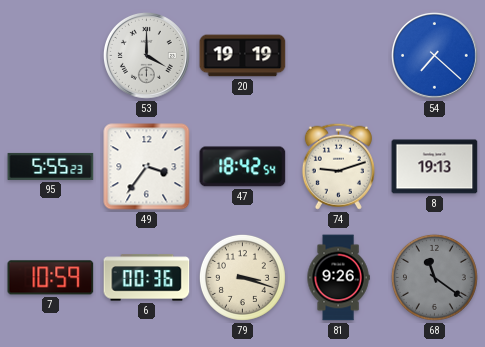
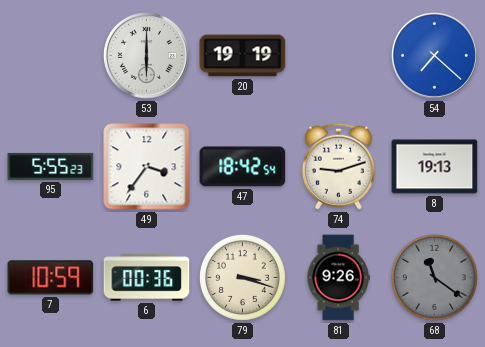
53: 4:00 -> 6:00
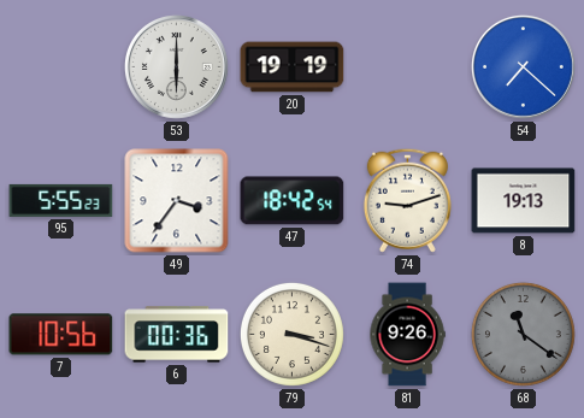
7: 10:59 -> 10:56
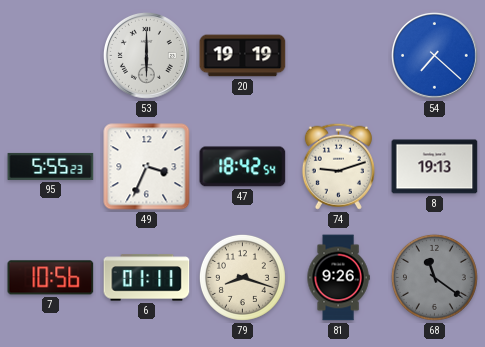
49: 3:36 -> 3:34
6: 00:36 -> 01:11
79: 3:18 -> 8:18
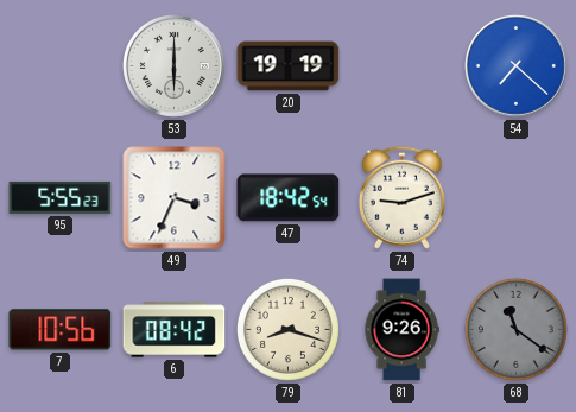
8: 19:13 -> none
6: 01:11 -> 08:42
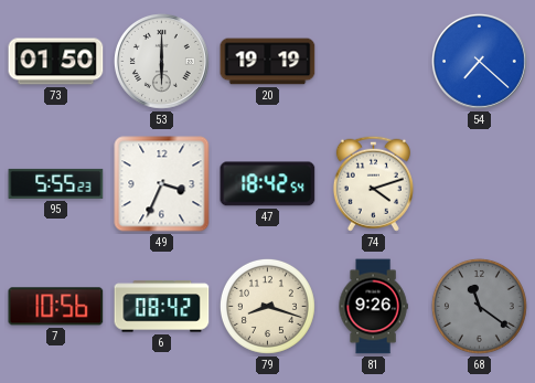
73: none -> 01:50
74: 9:12 -> 4:12
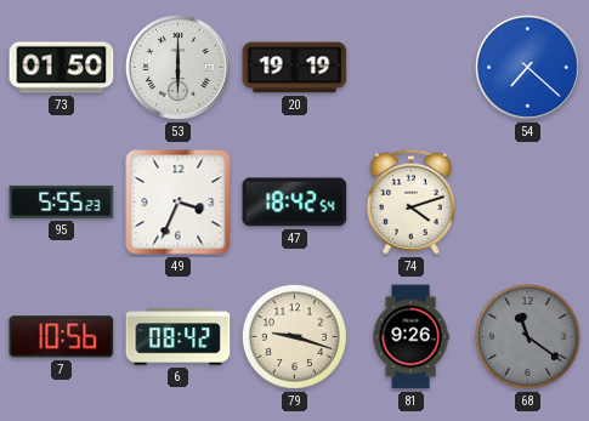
79: 8:18 -> 9:18
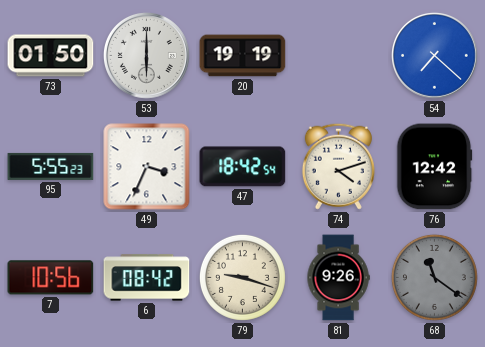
76: none -> 12:42
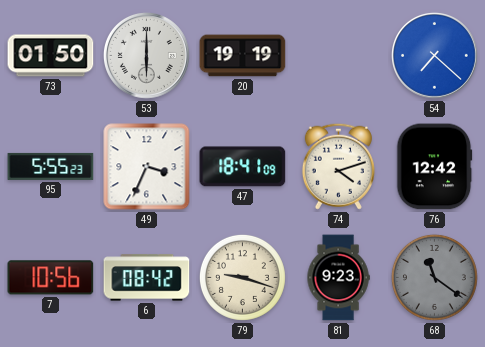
47: 18:42 -> 18:41
81: 9:26 -> 9:23
